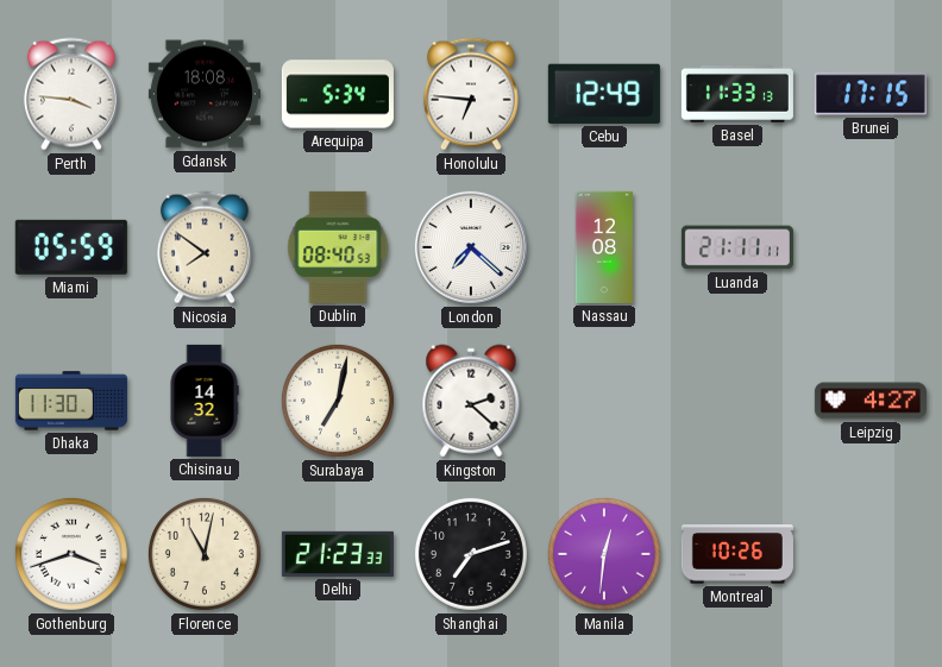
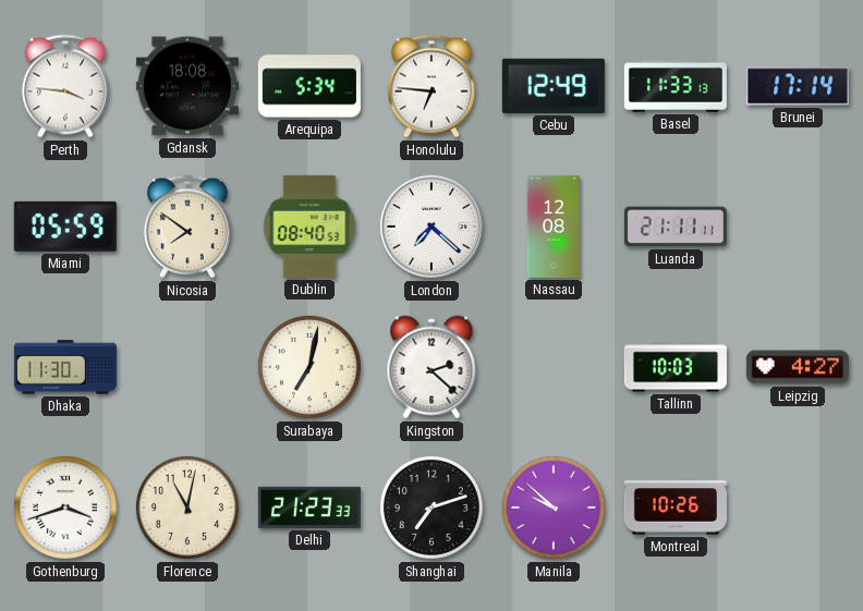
Brunei: 17:15 -> 17:14
Chisinau: 14:32 -> none
Tallinn: none -> 10:03
Manila: 12:31 -> 9:52
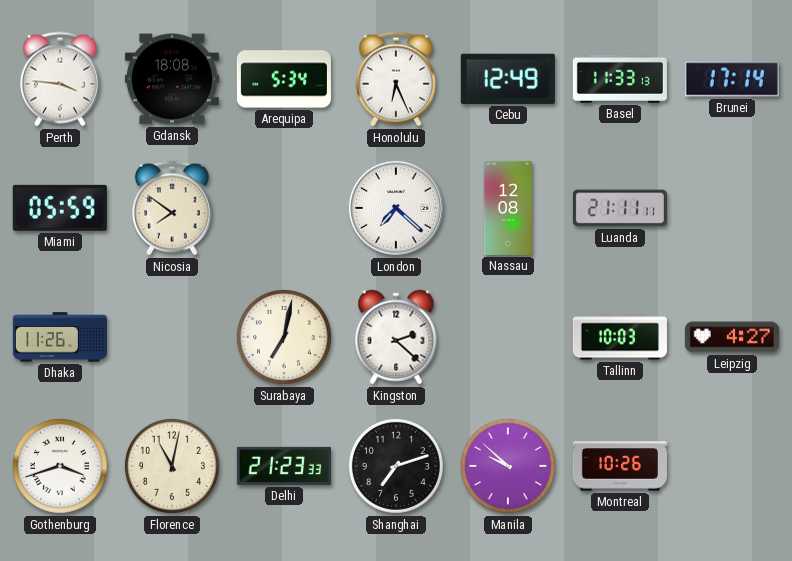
Honolulu: 6:46 -> 6:26
Dublin: 08:40 -> none
Dhaka: 11:30 -> 11:26
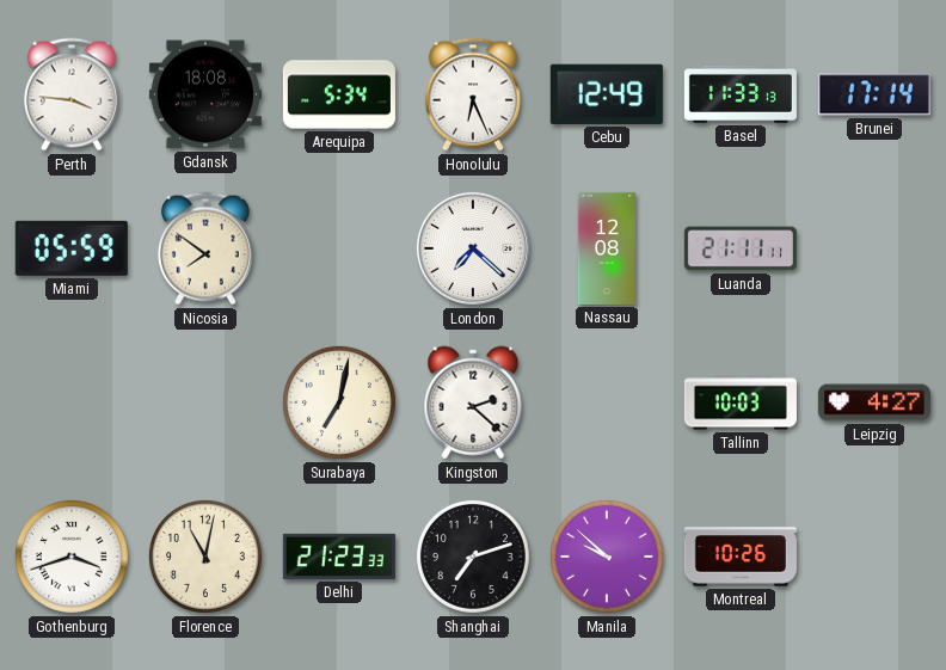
Dhaka: 11:26 -> none
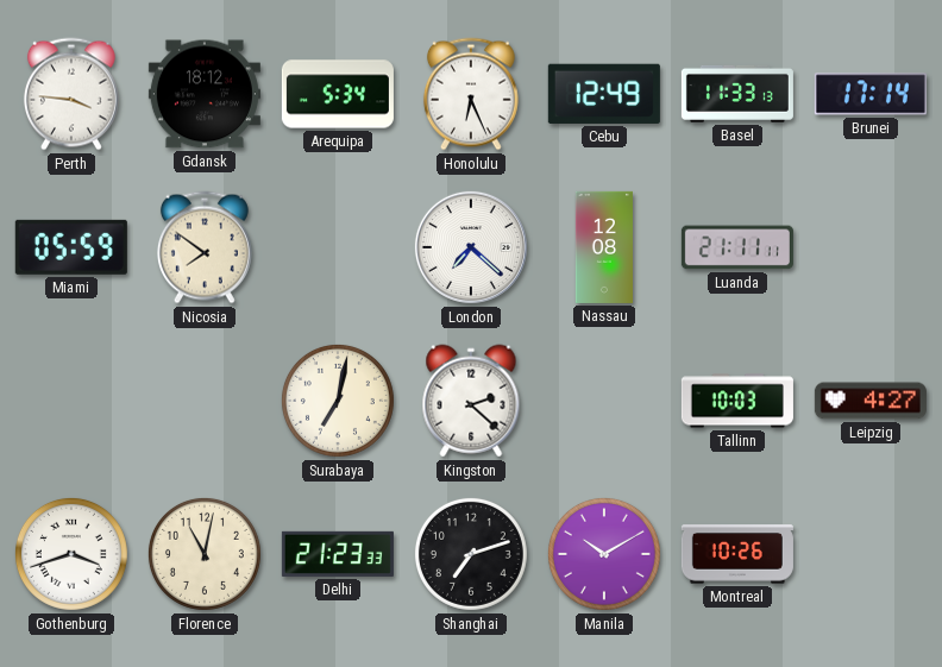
Gdansk: 18:08 -> 18:12
Manila: 9:52 -> 10:10
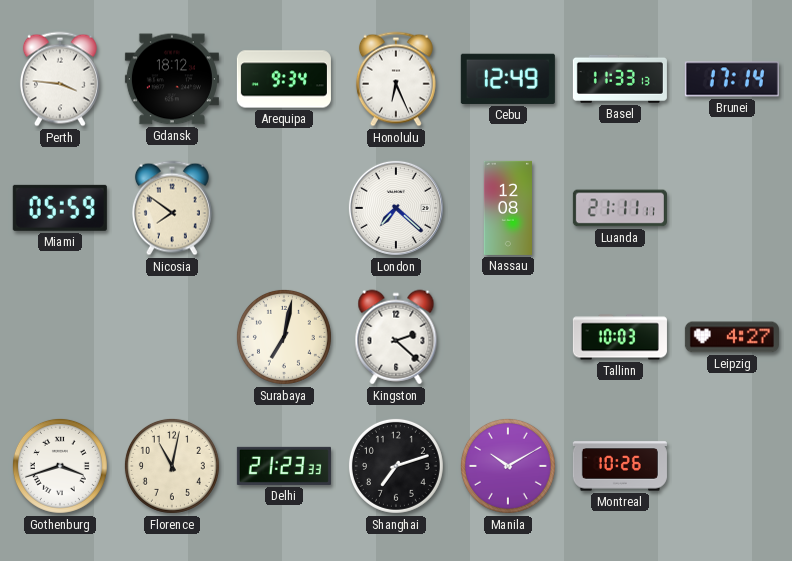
Arequipa: 5:34 -> 9:34
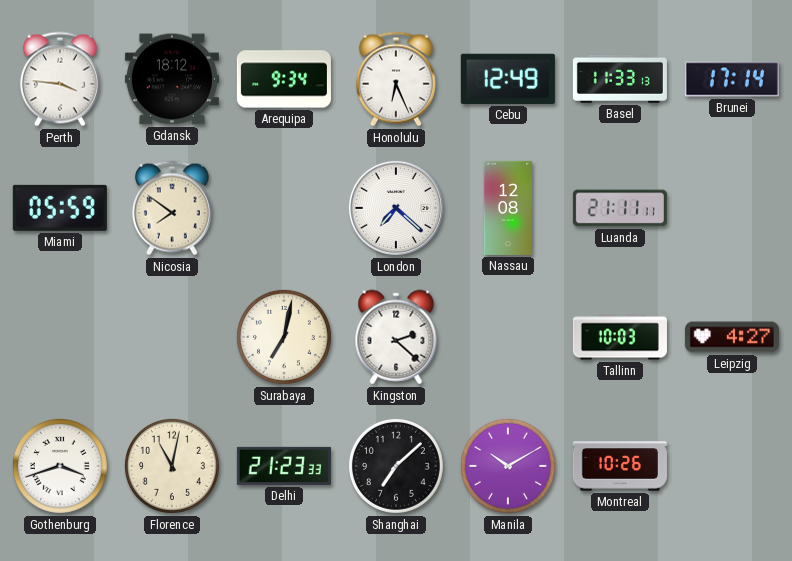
Shanghai: 7:12 -> 7:08
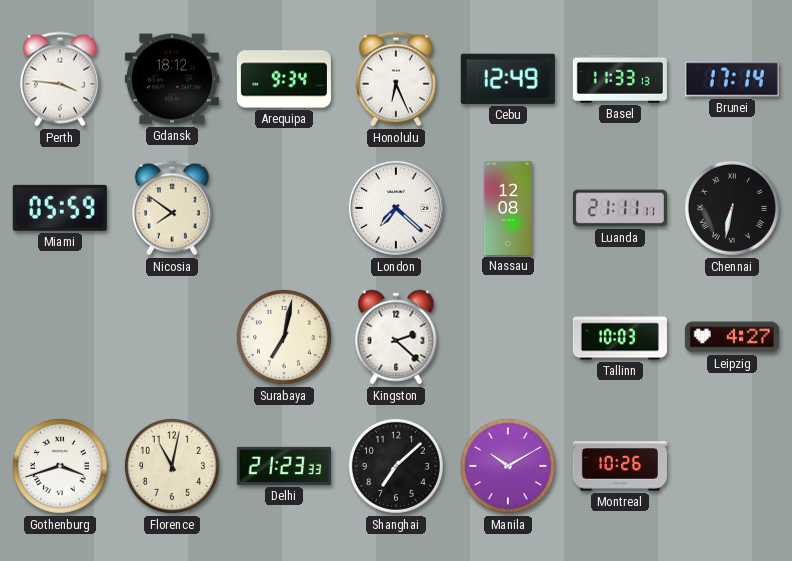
Chennai: none -> 6:32
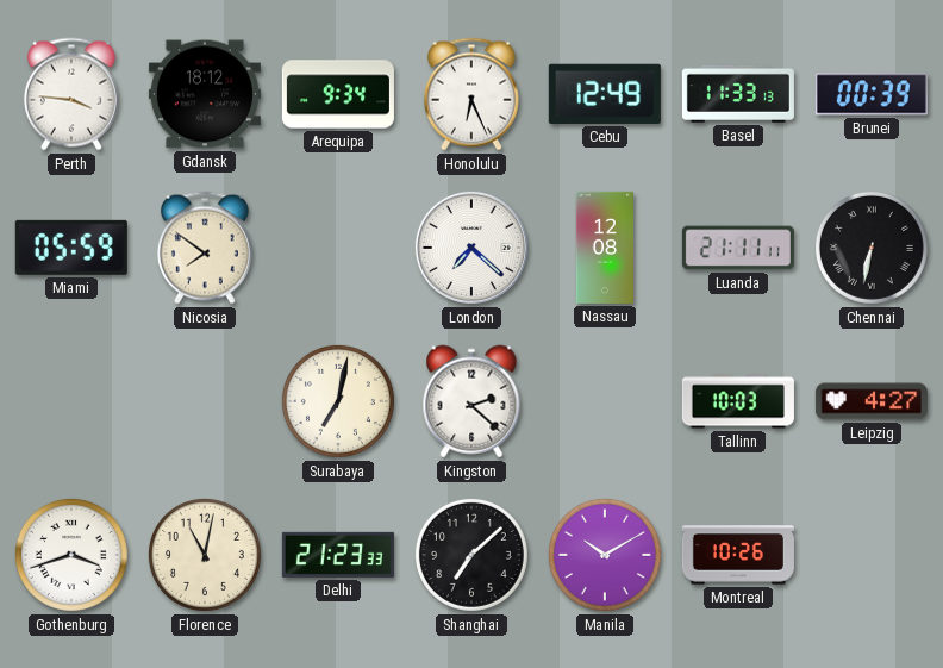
Brunei: 17:14 -> 00:39
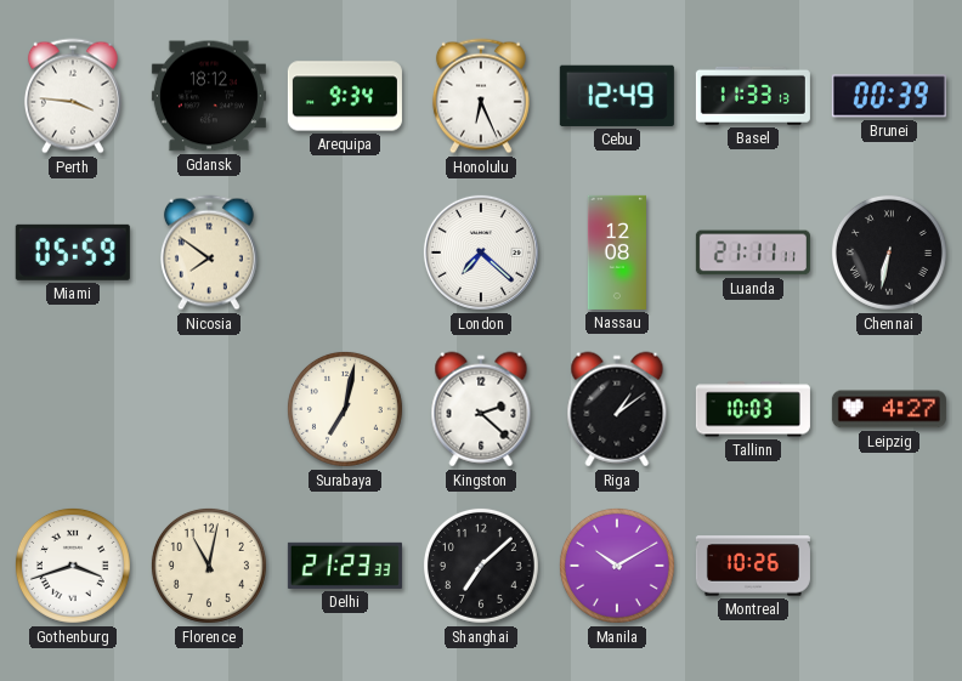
Riga: none -> 1:09
